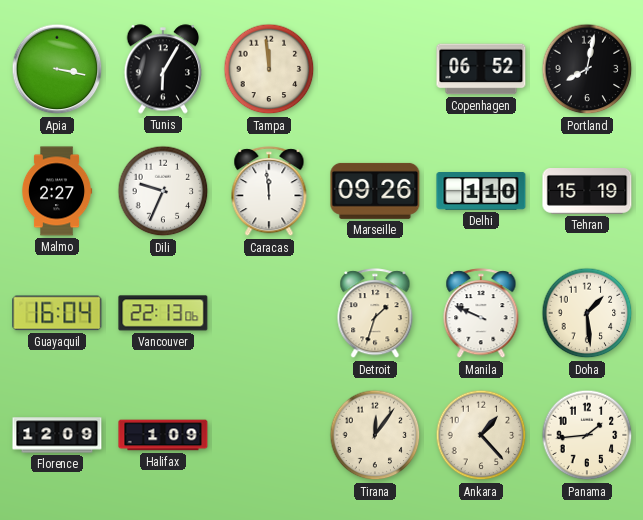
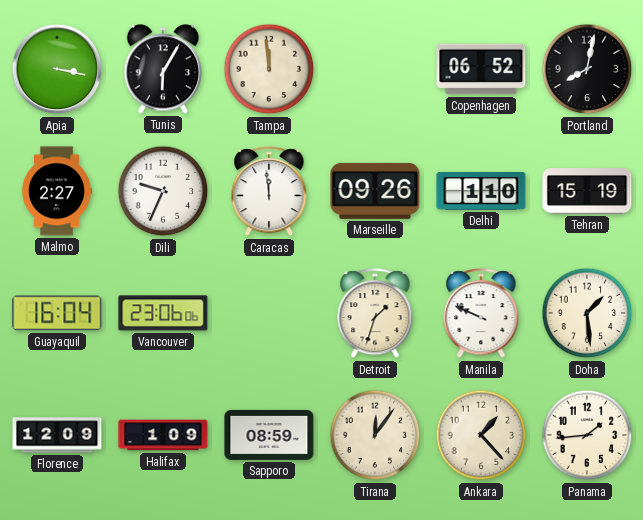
Vancouver: 22:13 -> 23:06
Sapporo: none -> 08:59
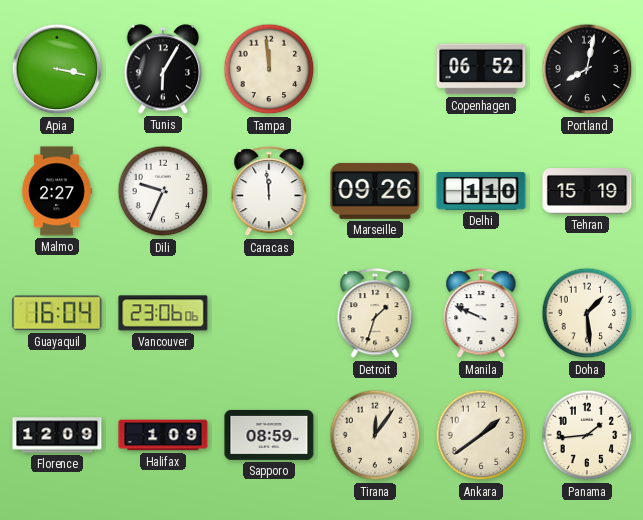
Ankara: 1:23 -> 1:39
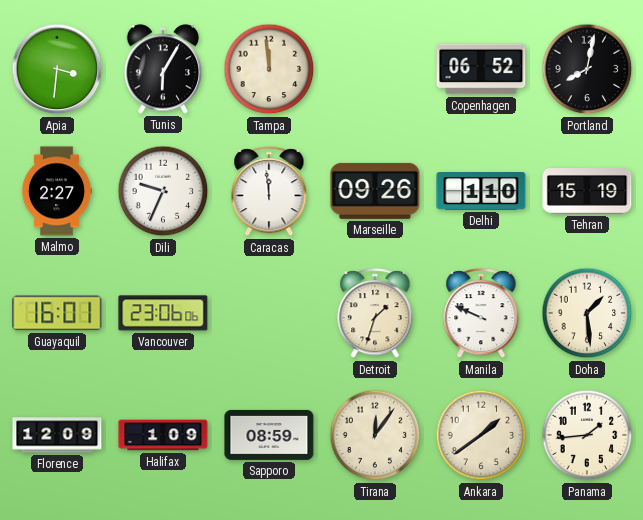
Apia: 3:17 -> 3:31
Guayaquil: 16:04 -> 16:01
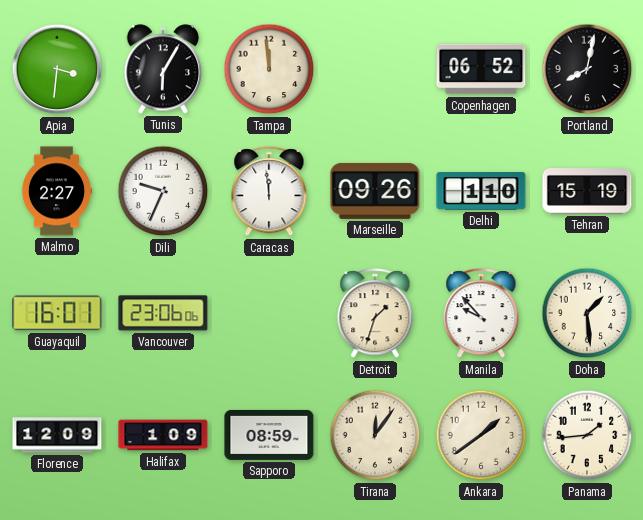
Manila: 9:49 -> 9:53
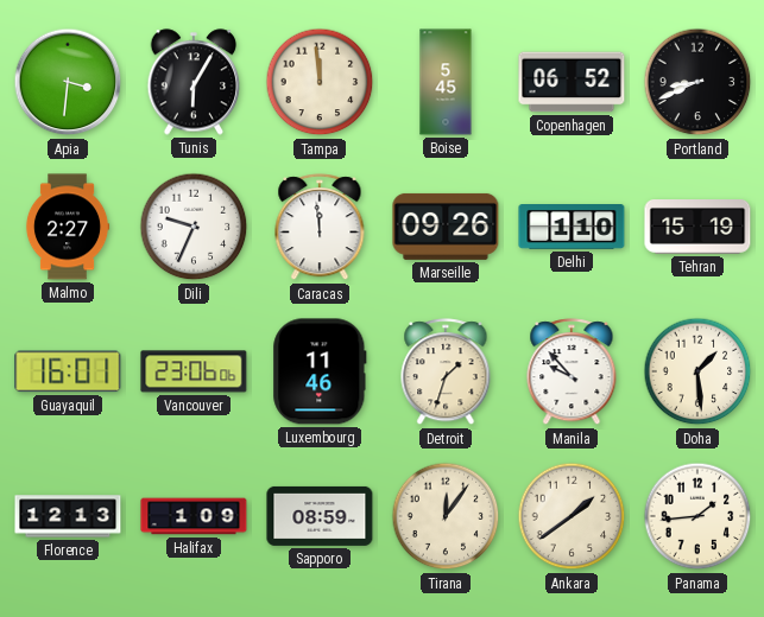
Boise: none -> 5:45
Portland: 8:02 -> 8:41
Luxembourg: none -> 11:46
Florence: 12:09 -> 12:13
